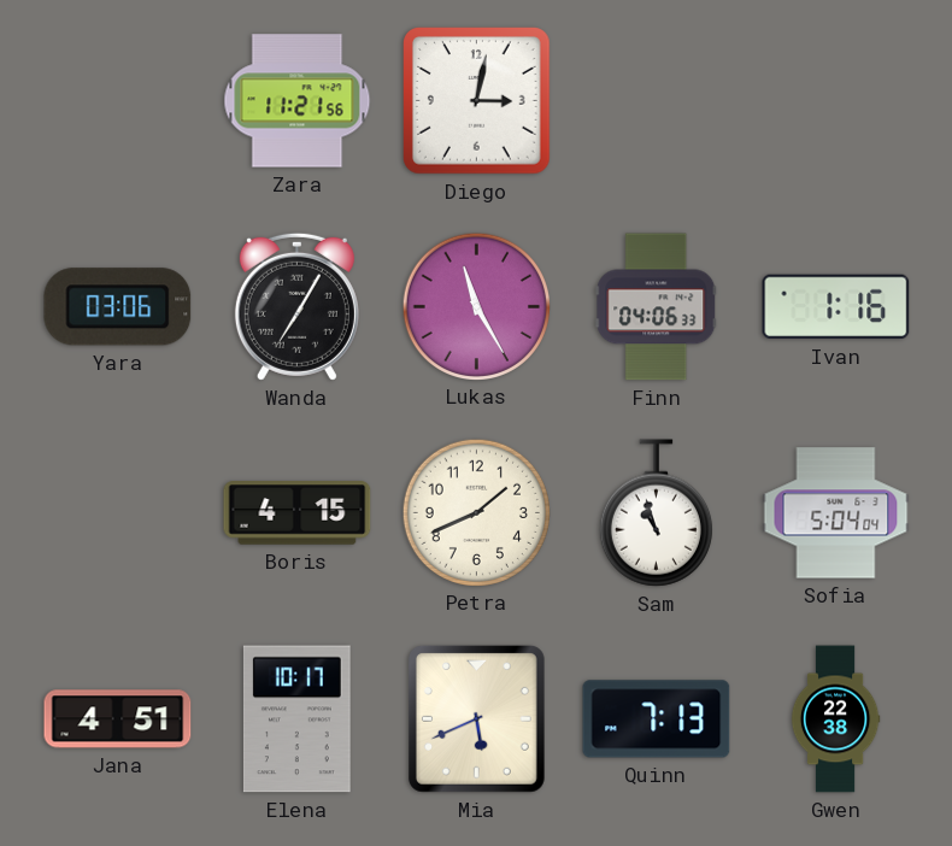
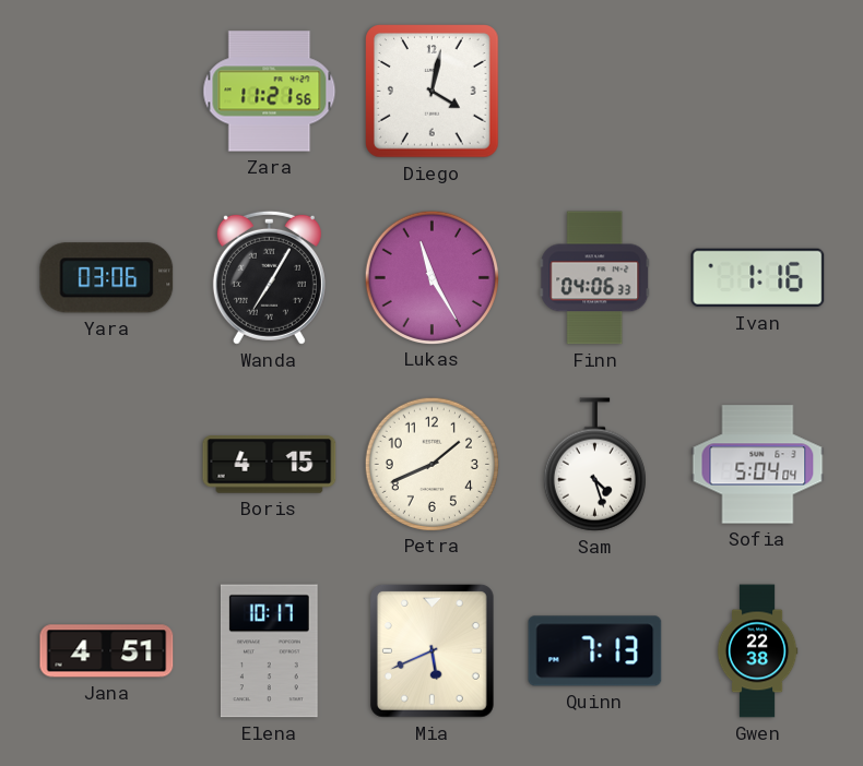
Diego: 3:02 -> 4:02
Sam: 10:57 -> 4:27
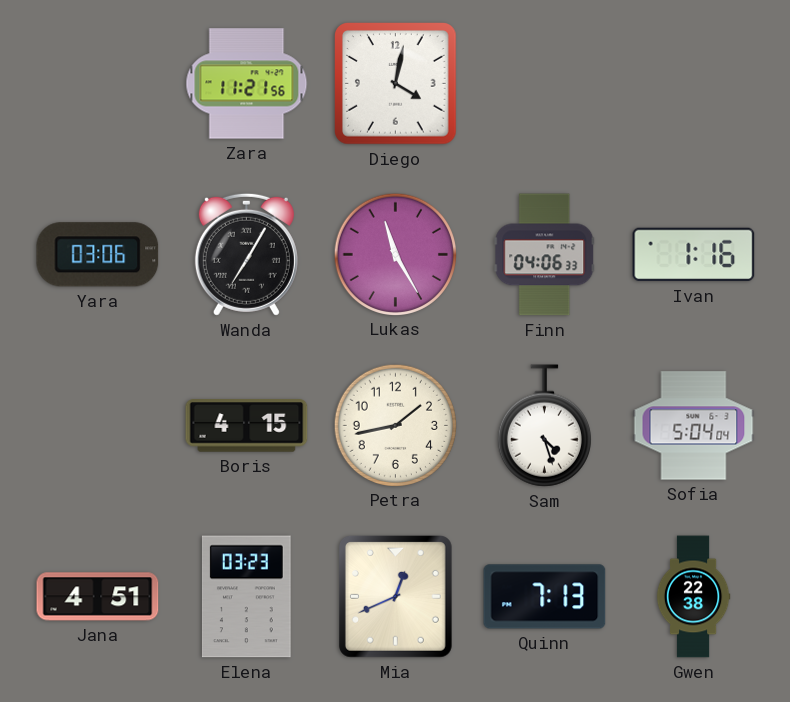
Petra: 1:41 -> 1:43
Elena: 10:17 -> 03:23
Mia: 5:41 -> 12:41
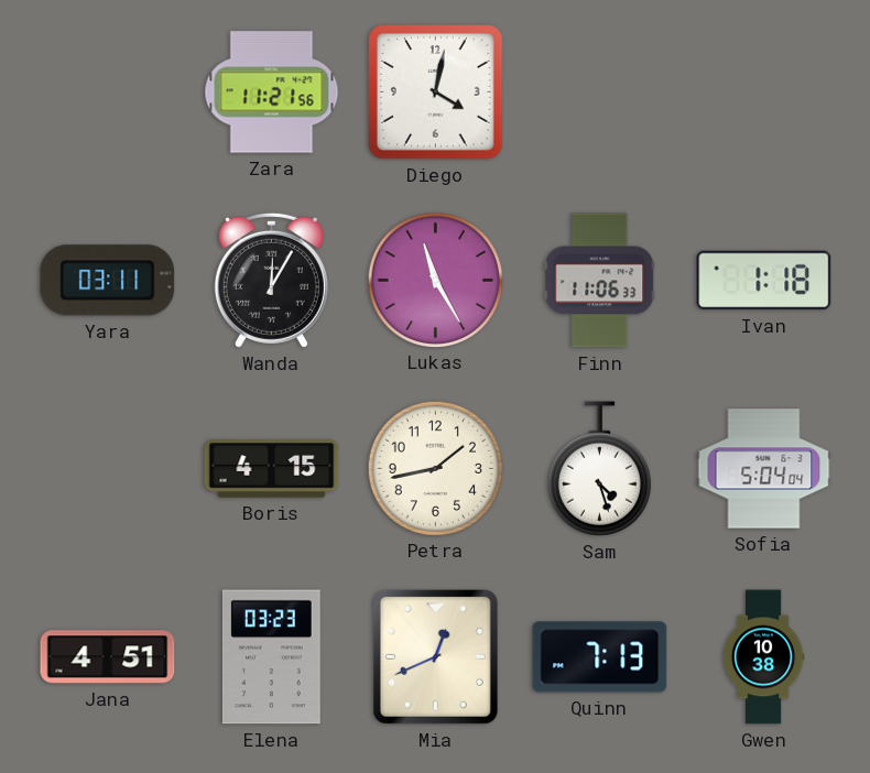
Yara: 03:06 -> 03:11
Wanda: 7:05 -> 12:05
Finn: 04:06 -> 11:06
Ivan: 1:16 -> 1:18
Gwen: 22:38 -> 10:38
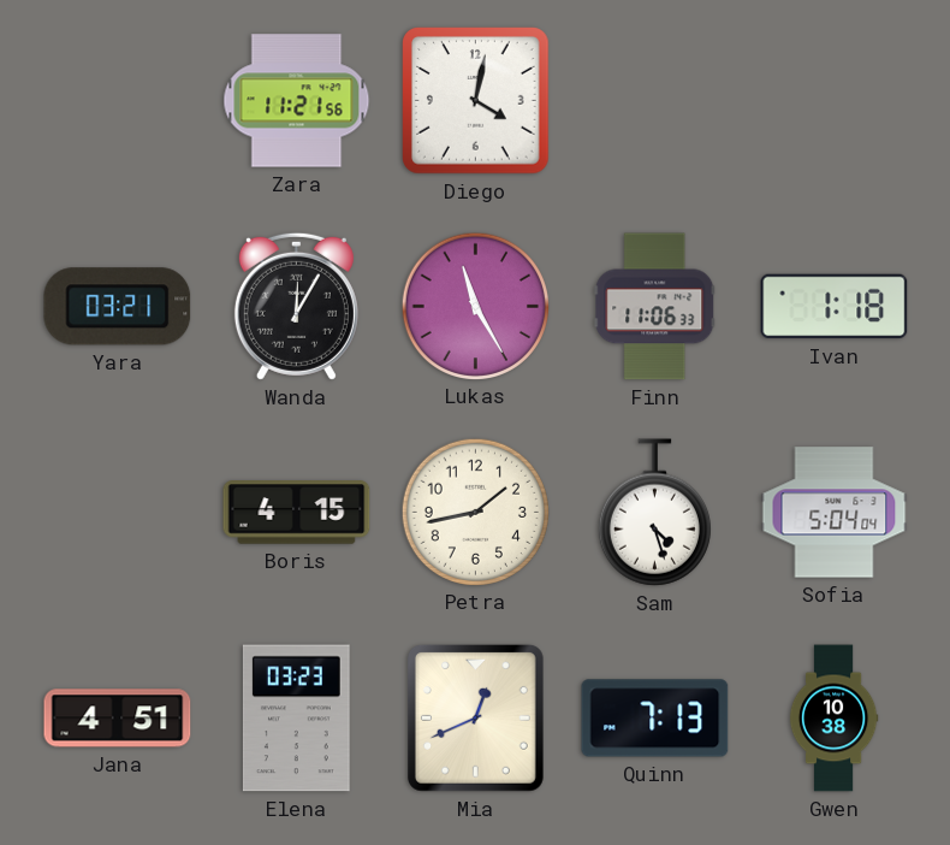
Yara: 03:11 -> 03:21
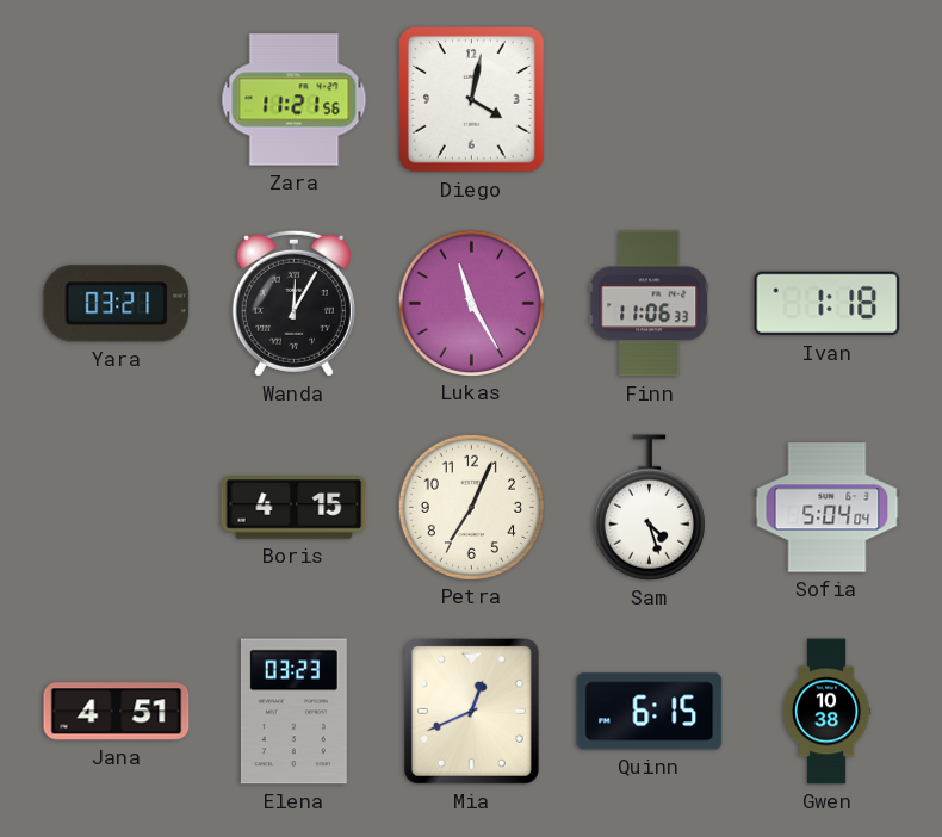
Petra: 1:43 -> 7:04
Quinn: 7:13 -> 6:15
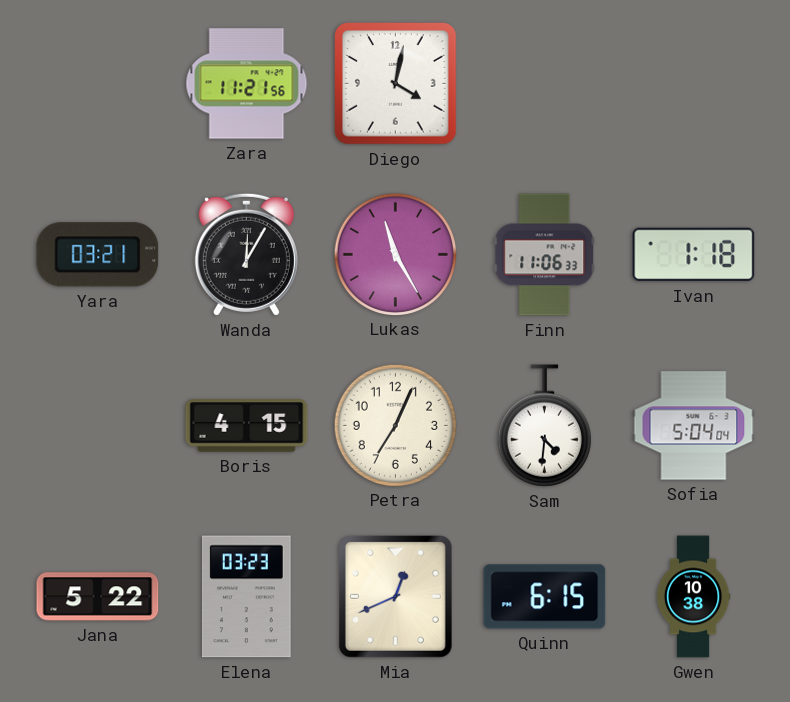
Sam: 4:27 -> 4:31
Jana: 4:51 -> 5:22
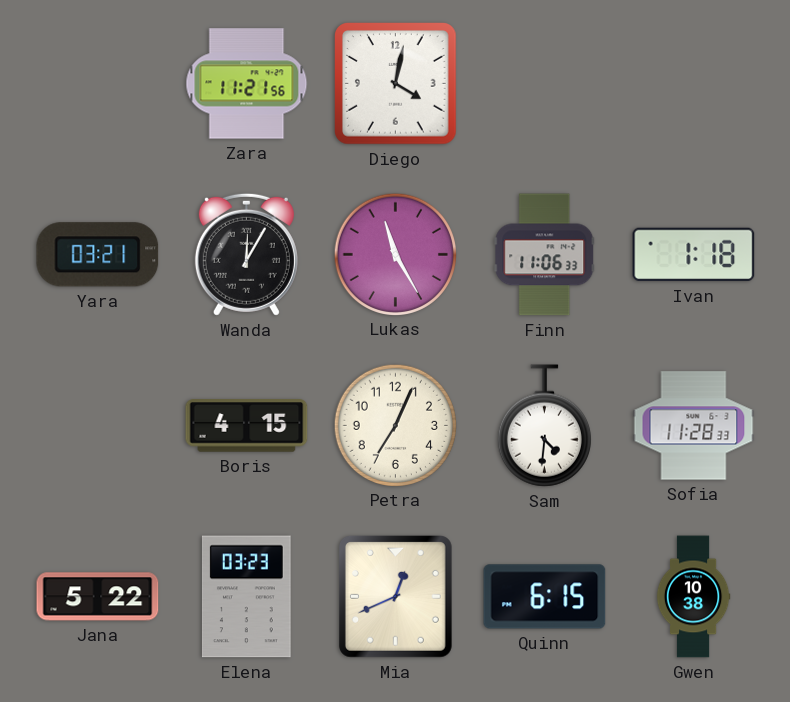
Sofia: 5:04 -> 11:28
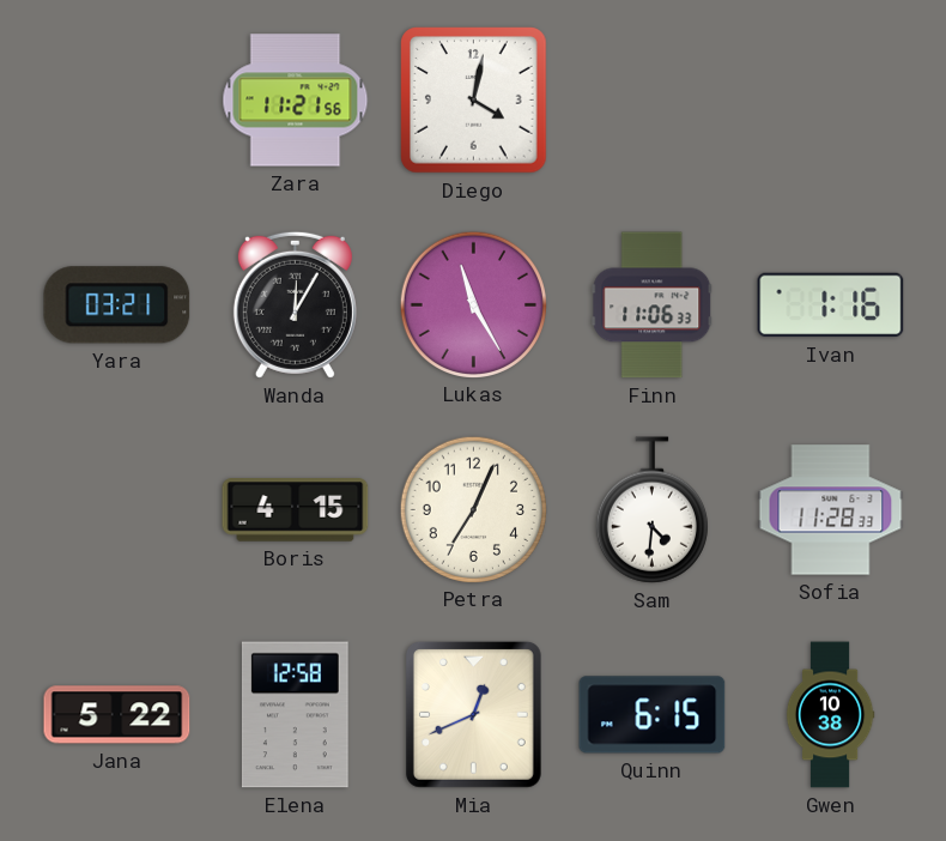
Ivan: 1:18 -> 1:16
Elena: 03:23 -> 12:58
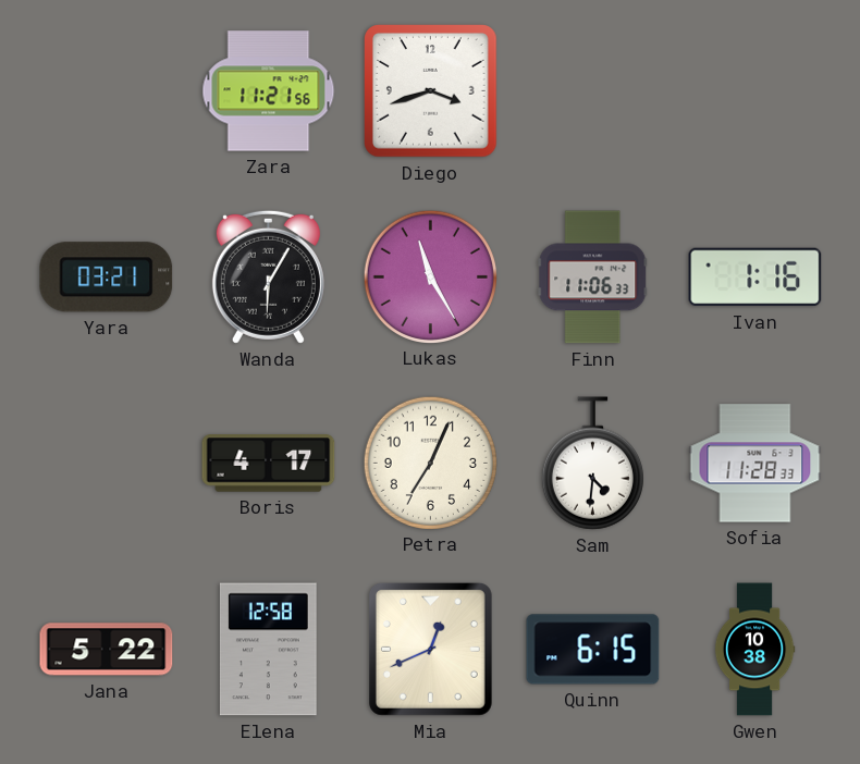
Diego: 4:02 -> 3:42
Wanda: 12:05 -> 6:05
Boris: 4:15 -> 4:17
